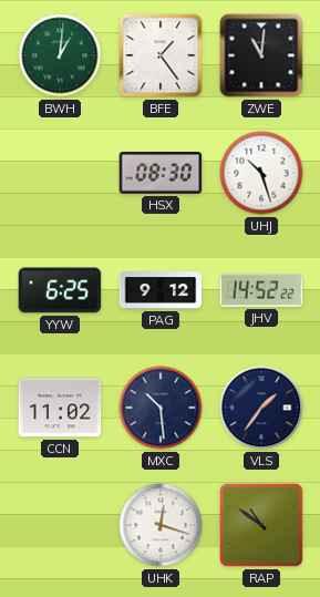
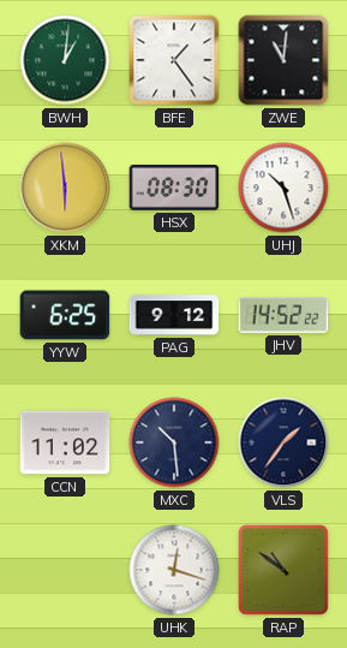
XKM: none -> 5:59
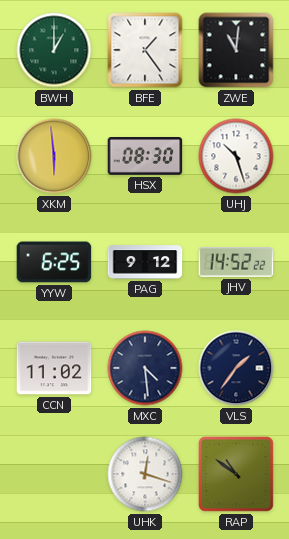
BWH: 1:01 -> 1:00
MXC: 10:29 -> 4:29
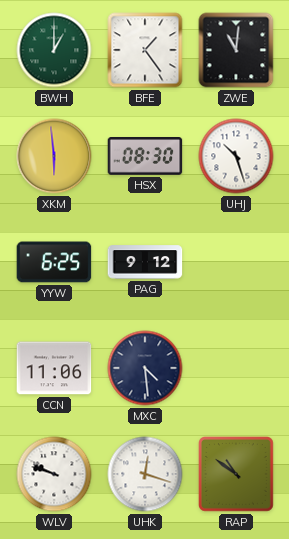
JHV: 14:52 -> none
CCN: 11:02 -> 11:06
VLS: 1:36 -> none
WLV: none -> 9:48
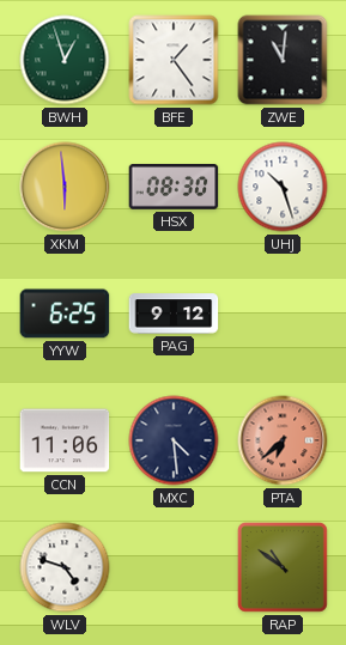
BWH: 1:00 -> 12:57
PTA: none -> 6:38
WLV: 9:48 -> 4:48
UHK: 12:18 -> none
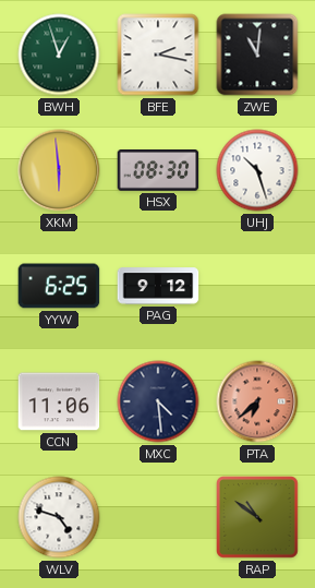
BFE: 1:24 -> 2:17
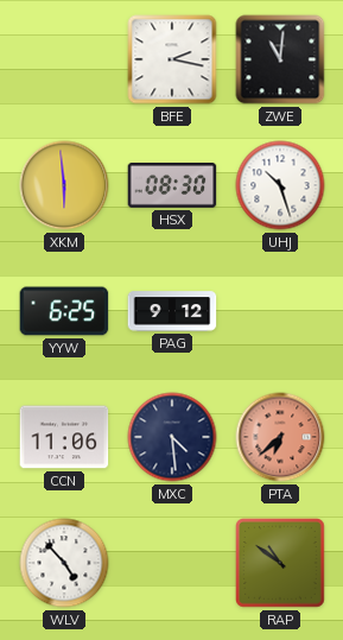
BWH: 12:57 -> none
WLV: 4:48 -> 4:53
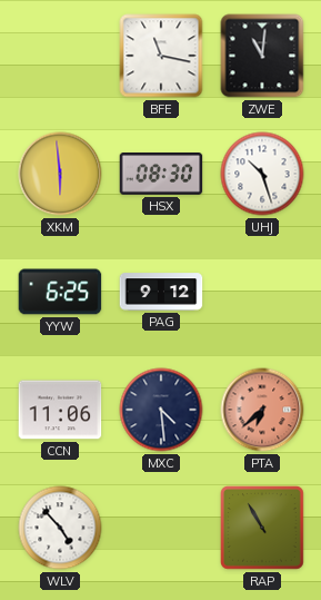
BFE: 2:17 -> 11:17
RAP: 10:51 -> 10:55
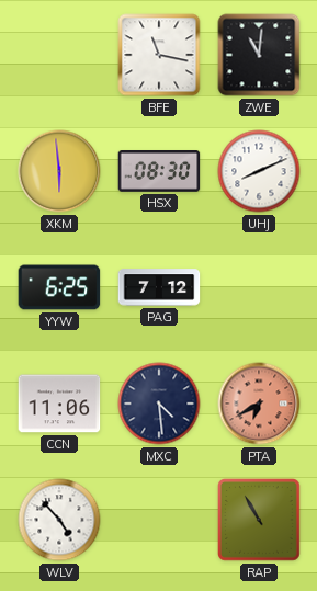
UHJ: 10:27 -> 8:11
PAG: 9:12 -> 7:12
PTA: 6:38 -> 6:40
